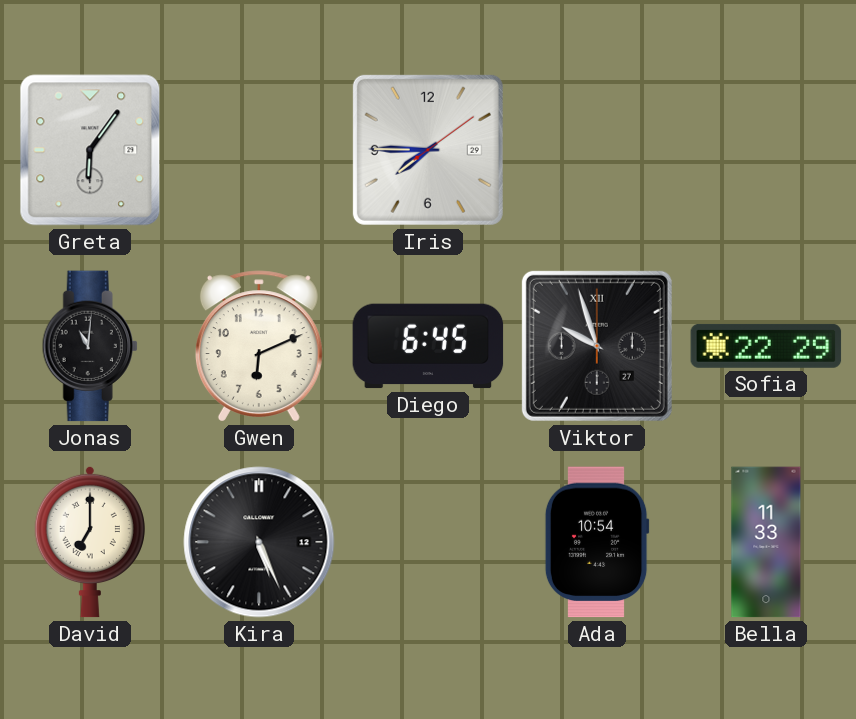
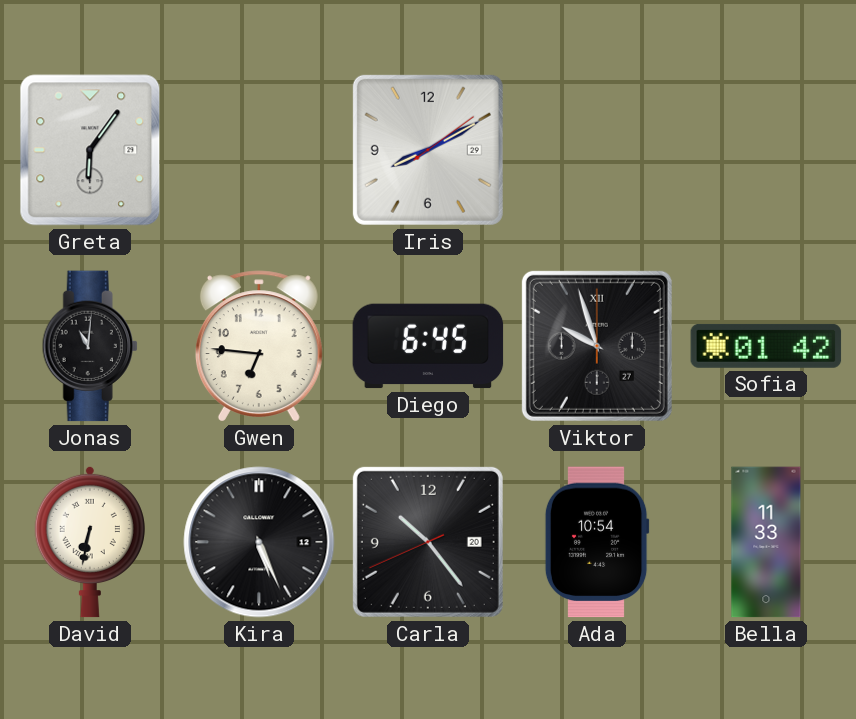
Iris: 7:45 -> 8:10
Gwen: 6:11 -> 6:46
Sofia: 22:29 -> 01:42
David: 7:00 -> 6:32
Carla: none -> 10:23
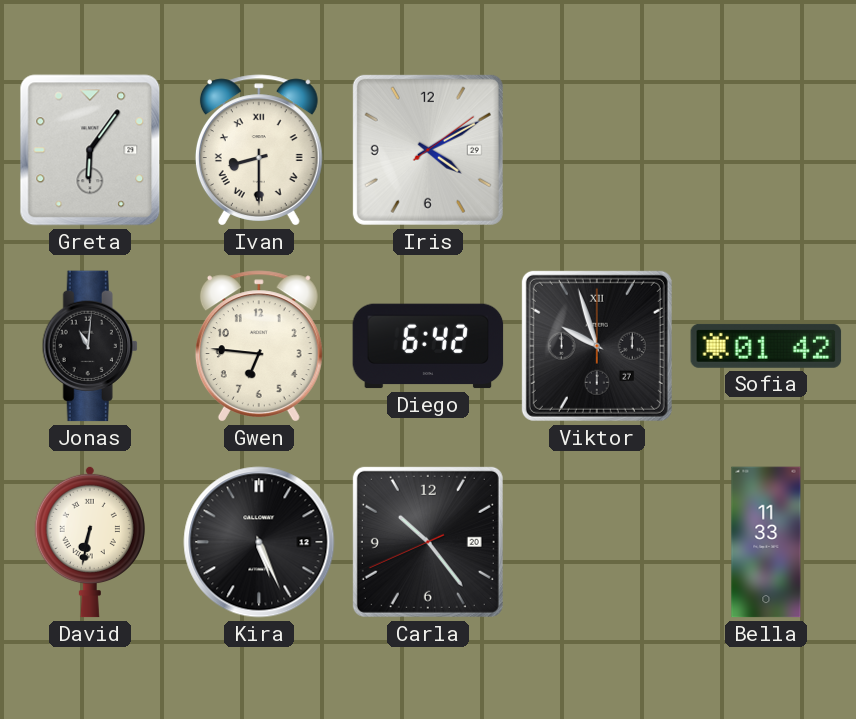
Ivan: none -> 8:30
Iris: 8:10 -> 4:10
Diego: 6:45 -> 6:42
Ada: 10:54 -> none
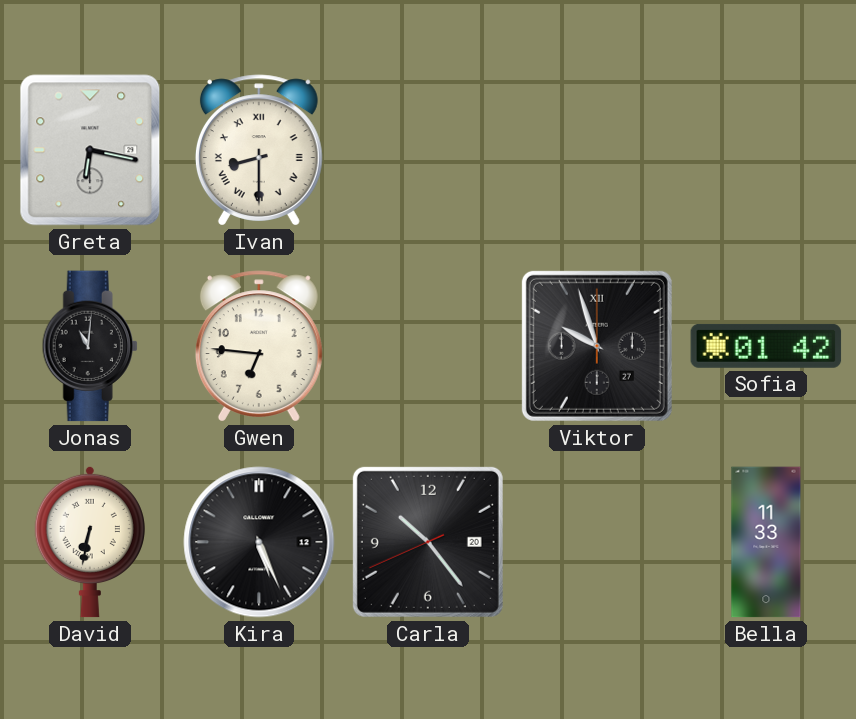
Greta: 6:06 -> 6:17
Iris: 4:10 -> none
Diego: 6:42 -> none
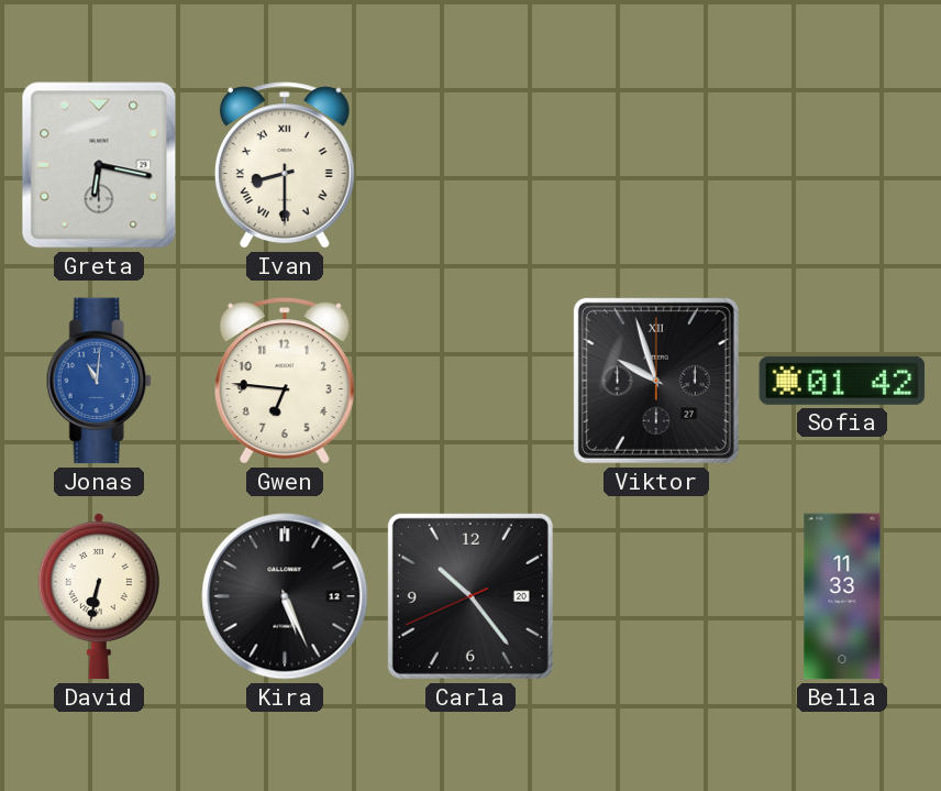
Jonas dial: black -> blue
